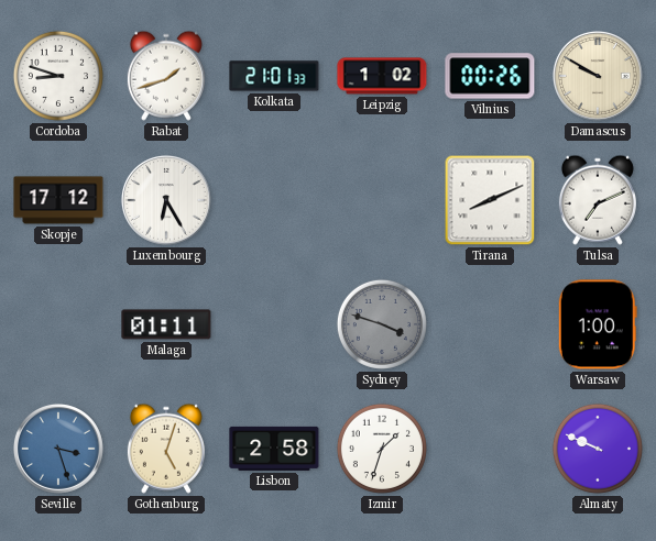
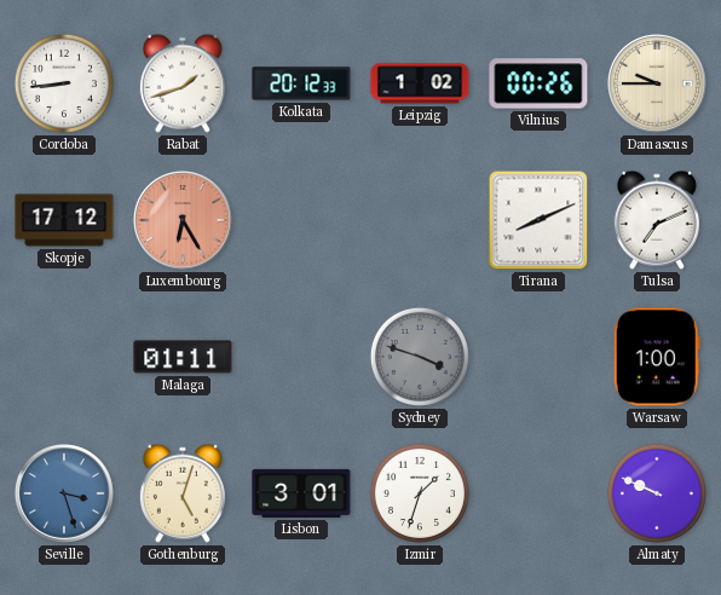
Cordoba: 8:48 -> 8:44
Kolkata: 21:01 -> 20:12
Damascus: 9:50 -> 9:45
Luxembourg dial: white -> salmon
Lisbon: 2:58 -> 3:01
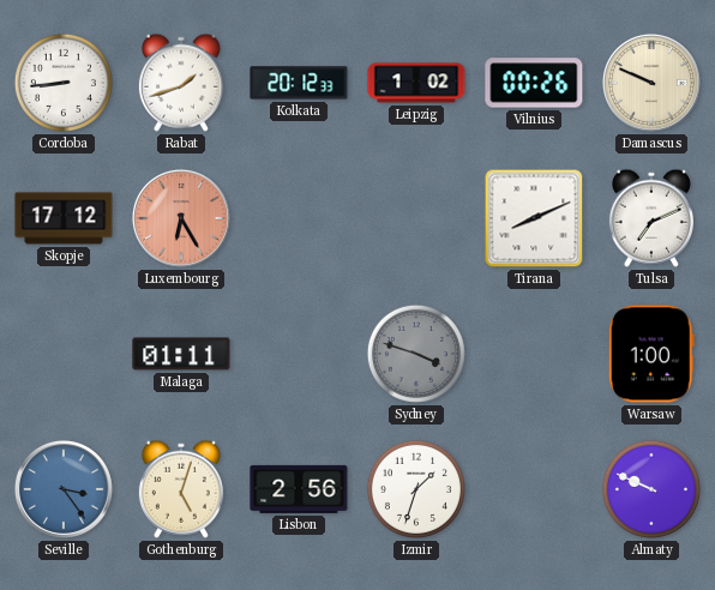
Damascus: 9:45 -> 9:49
Seville: 3:27 -> 3:24
Lisbon: 3:01 -> 2:56
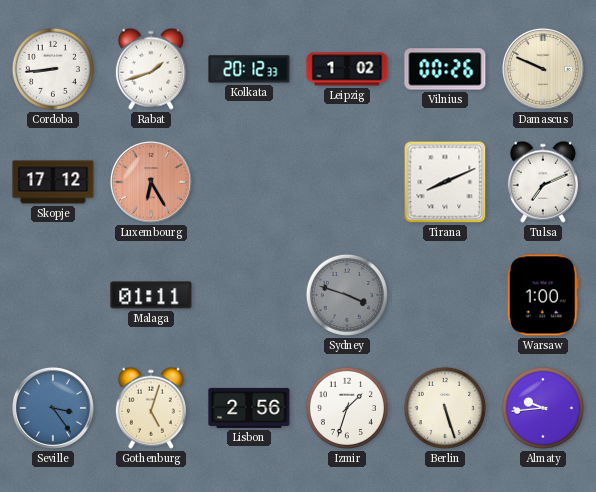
Berlin: none -> 5:27
Almaty: 9:49 -> 9:44
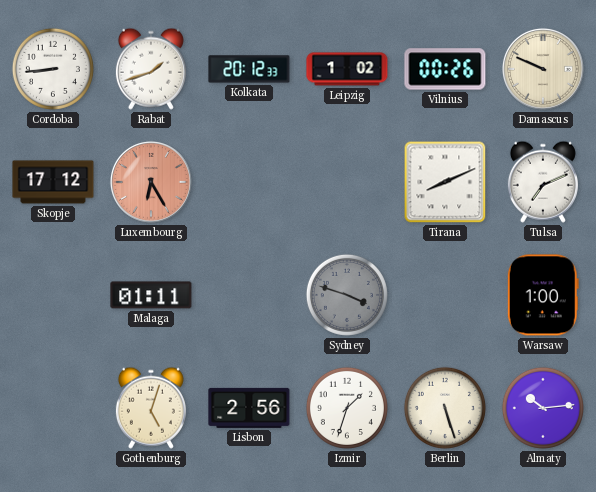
Seville: 3:24 -> none
Almaty: 9:44 -> 10:14
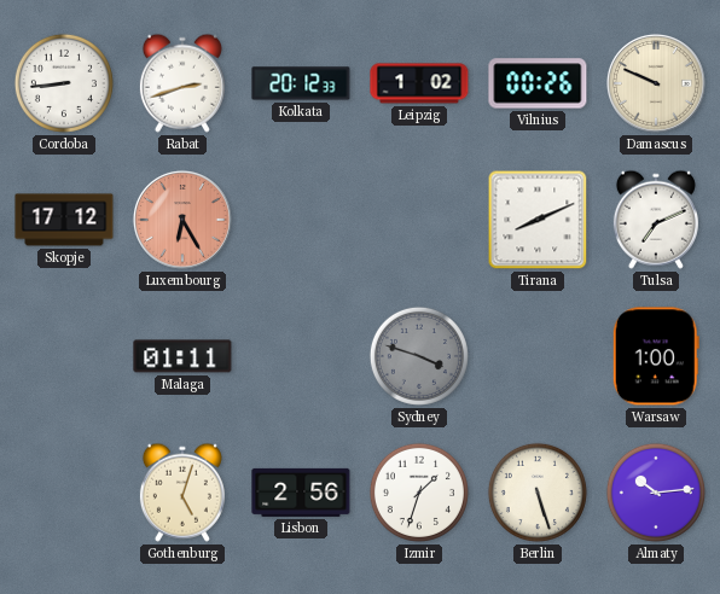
Rabat: 1:42 -> 2:42
